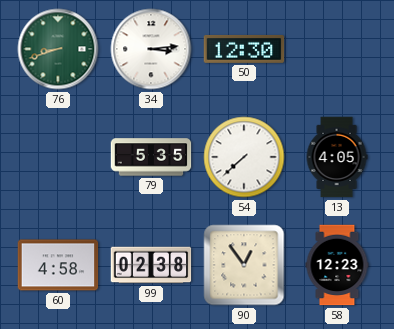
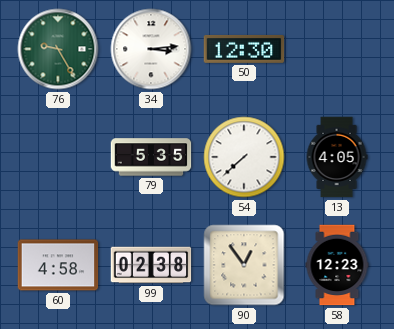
76: 8:42 -> 9:25
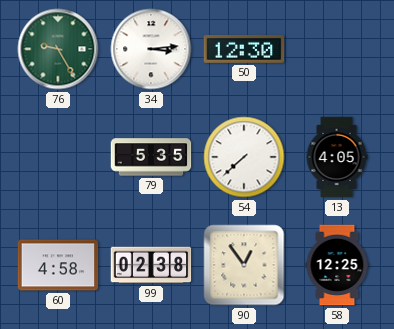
58: 12:23 -> 12:25
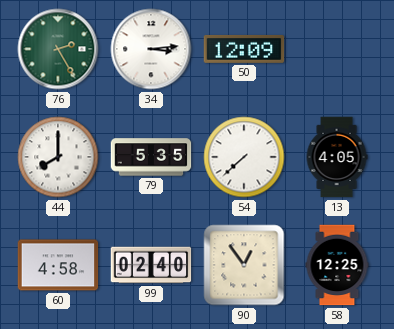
76: 9:25 -> 2:25
50: 12:30 -> 12:09
44: none -> 8:00
99: 02:38 -> 02:40
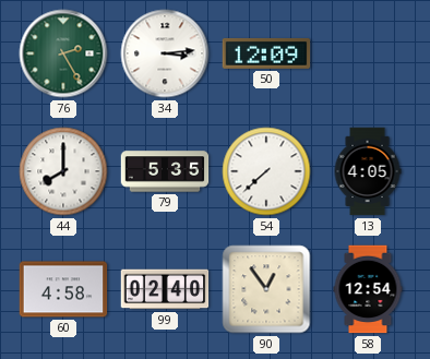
58: 12:25 -> 12:54
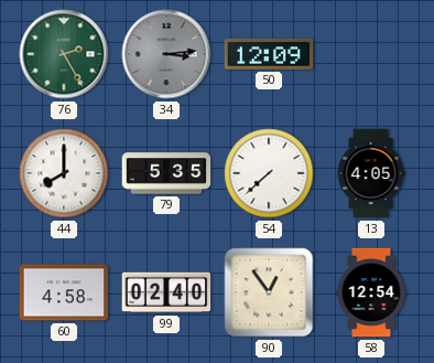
34 dial: white -> grey
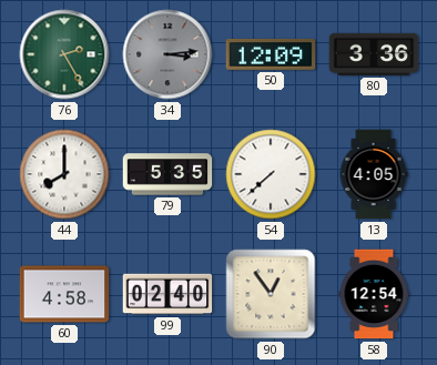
80: none -> 3:36
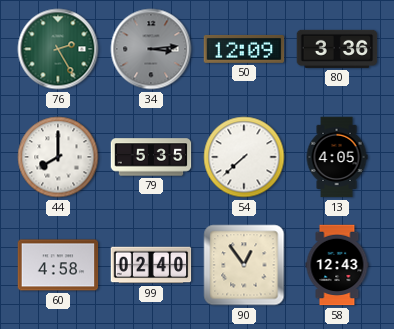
58: 12:54 -> 12:43
